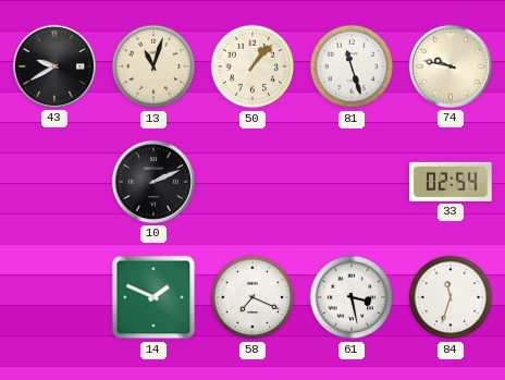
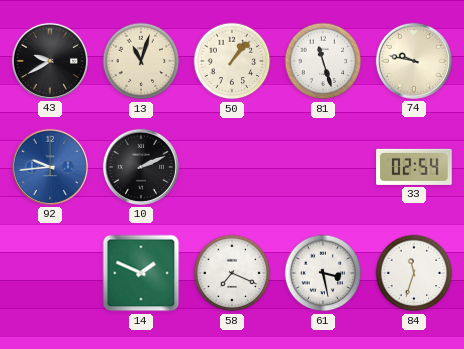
92: none -> 9:44
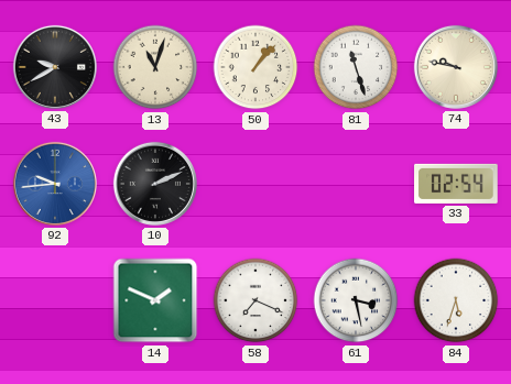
84: 11:33 -> 5:33
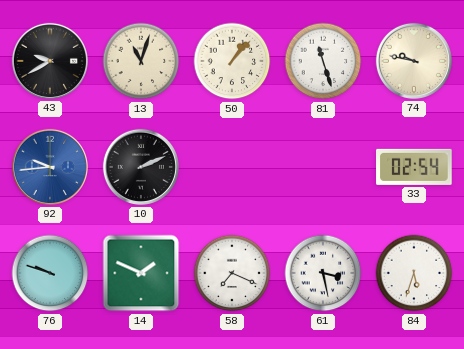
76: none -> 9:48
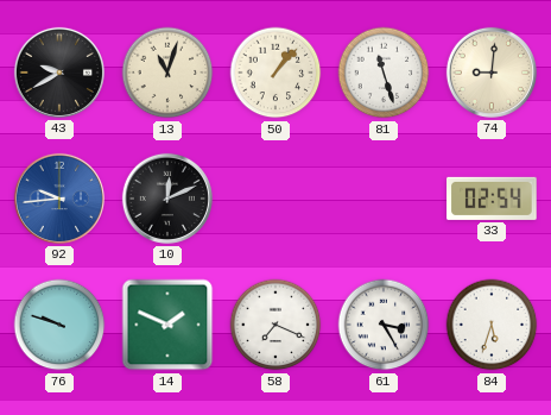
74: 9:47 -> 9:01
10: 2:11 -> 12:11
61: 3:28 -> 3:25
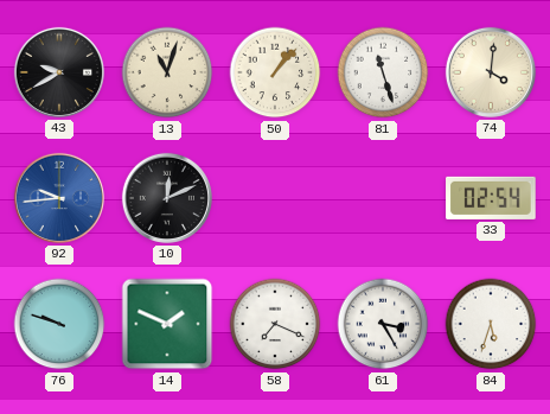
74: 9:01 -> 4:01
